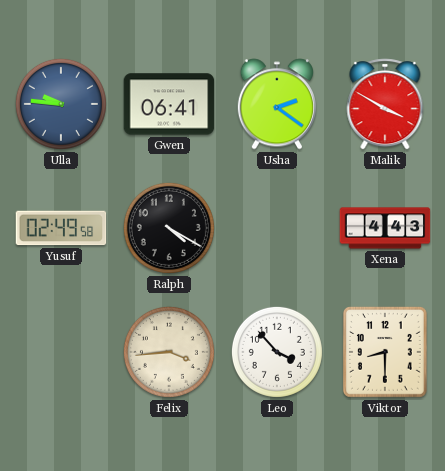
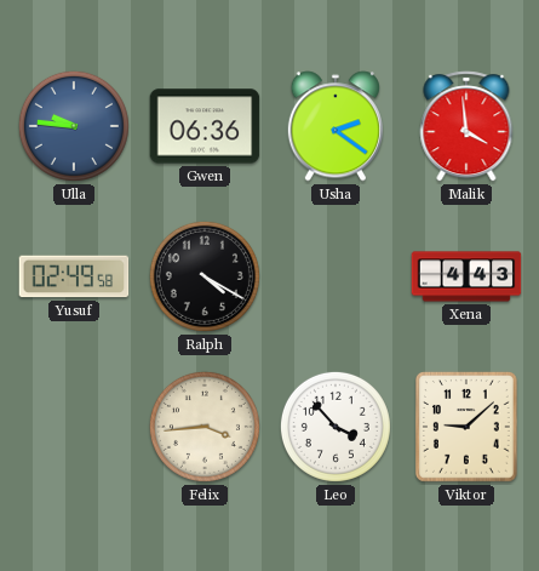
Gwen: 06:41 -> 06:36
Malik: 3:50 -> 3:59
Viktor: 8:30 -> 9:08
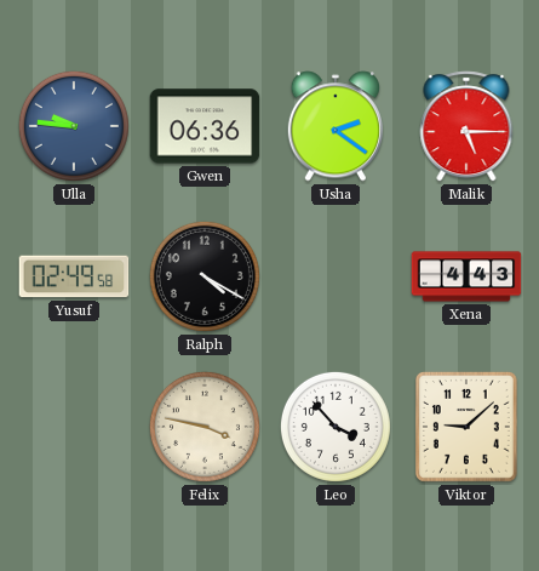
Malik: 3:59 -> 5:15
Felix: 3:44 -> 3:47
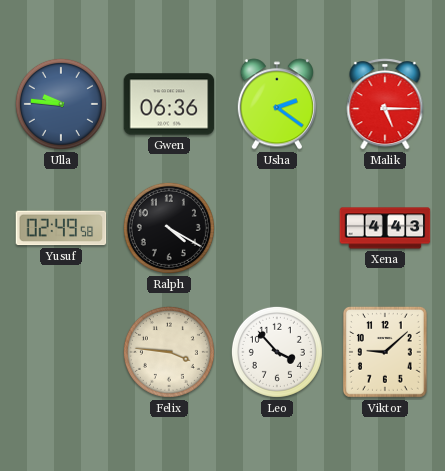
Felix: 3:47 -> 3:46
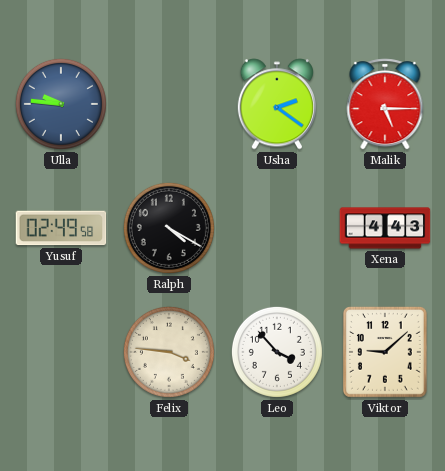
Gwen: 06:36 -> none
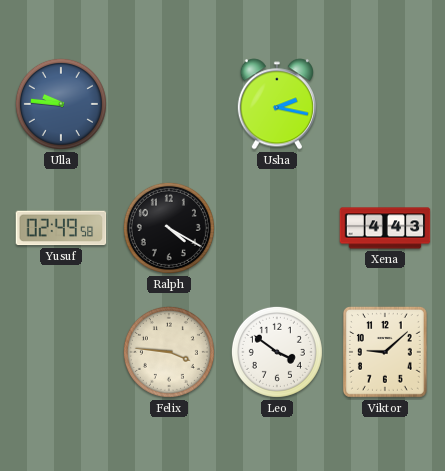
Usha: 2:21 -> 2:17
Malik: 5:15 -> none
Leo: 3:53 -> 3:51
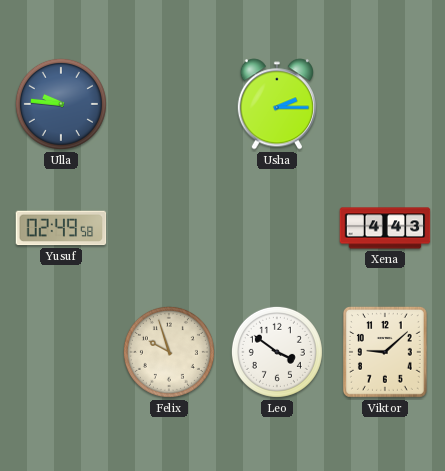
Usha: 2:17 -> 2:15
Ralph: 4:20 -> none
Felix: 3:46 -> 9:57
